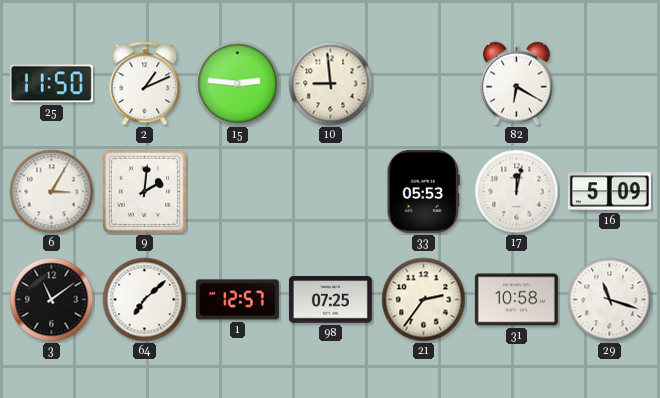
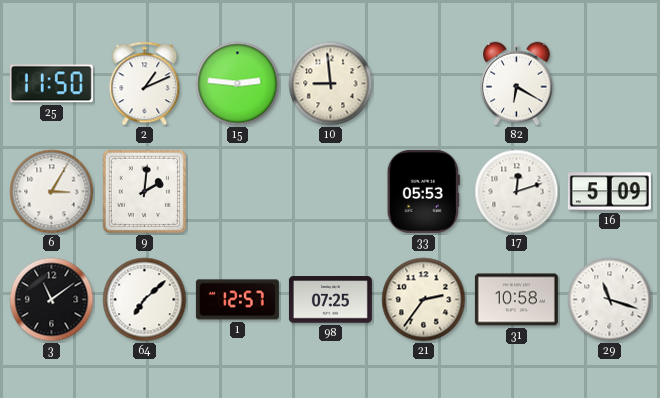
17: 12:02 -> 12:12
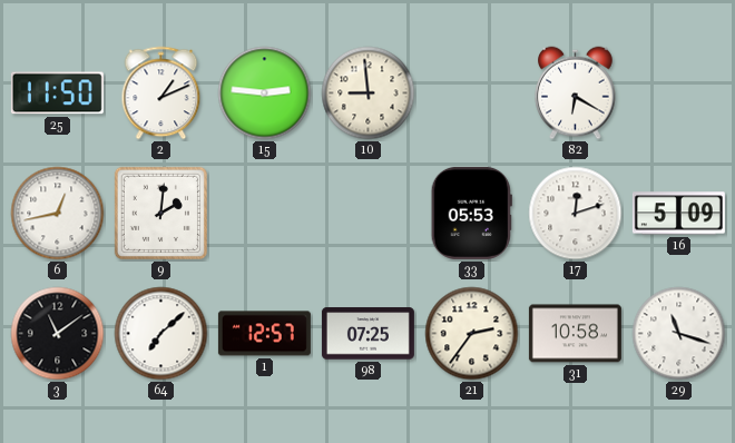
6: 3:05 -> 12:43
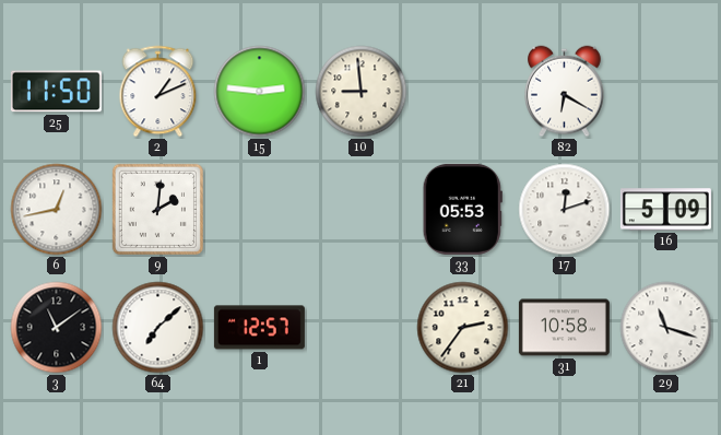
98: 07:25 -> none
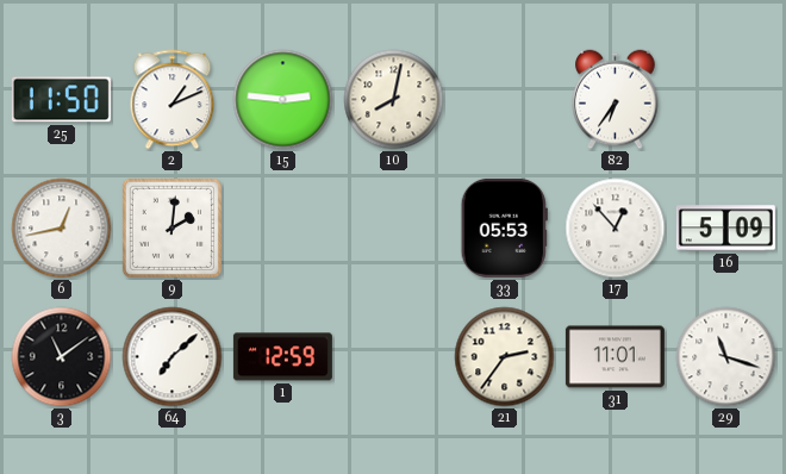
10: 8:59 -> 8:02
82: 6:20 -> 6:36
17: 12:12 -> 12:53
1: 12:57 -> 12:59
31: 10:58 -> 11:01
